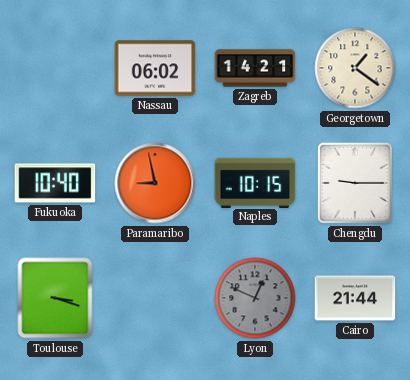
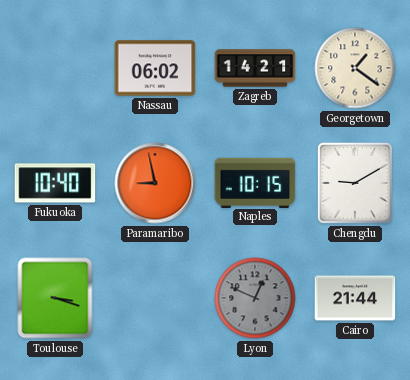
Chengdu: 9:15 -> 9:10
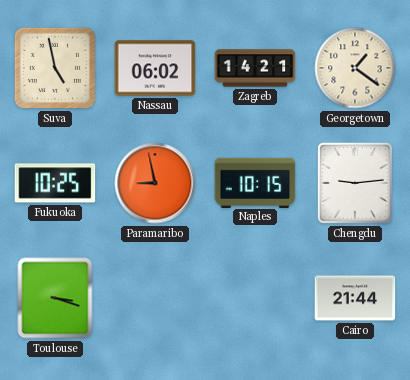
Suva: none -> 4:58
Fukuoka: 10:40 -> 10:25
Chengdu: 9:10 -> 9:14
Lyon: 12:49 -> none
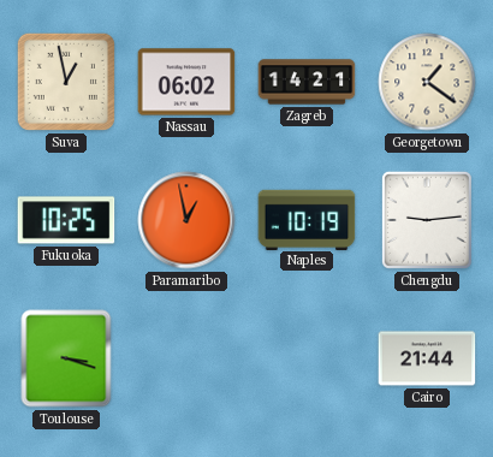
Suva: 4:58 -> 12:58
Paramaribo: 8:58 -> 12:58
Naples: 10:15 -> 10:19
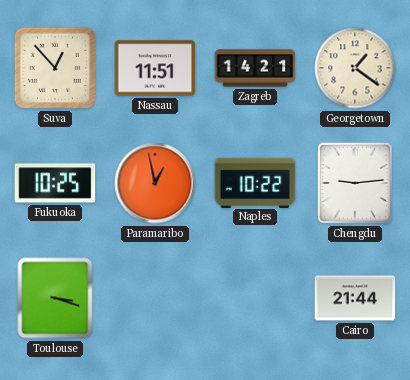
Suva: 12:58 -> 12:53
Nassau: 06:02 -> 11:51
Naples: 10:19 -> 10:22
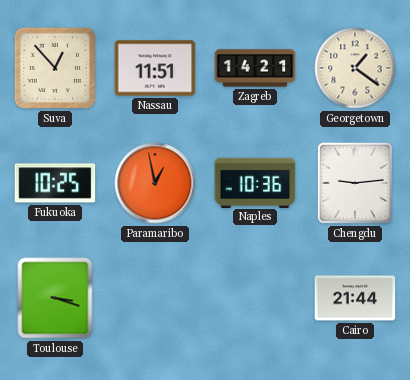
Naples: 10:22 -> 10:36
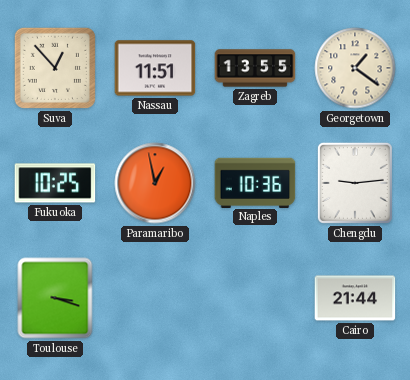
Zagreb: 14:21 -> 13:55
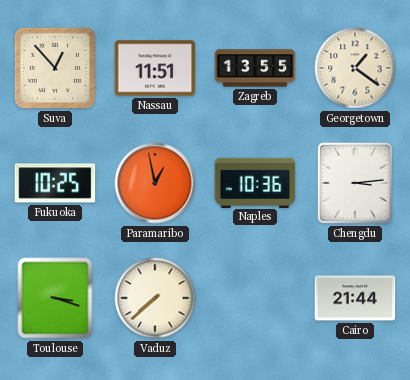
Chengdu: 9:14 -> 3:14
Vaduz: none -> 7:38
